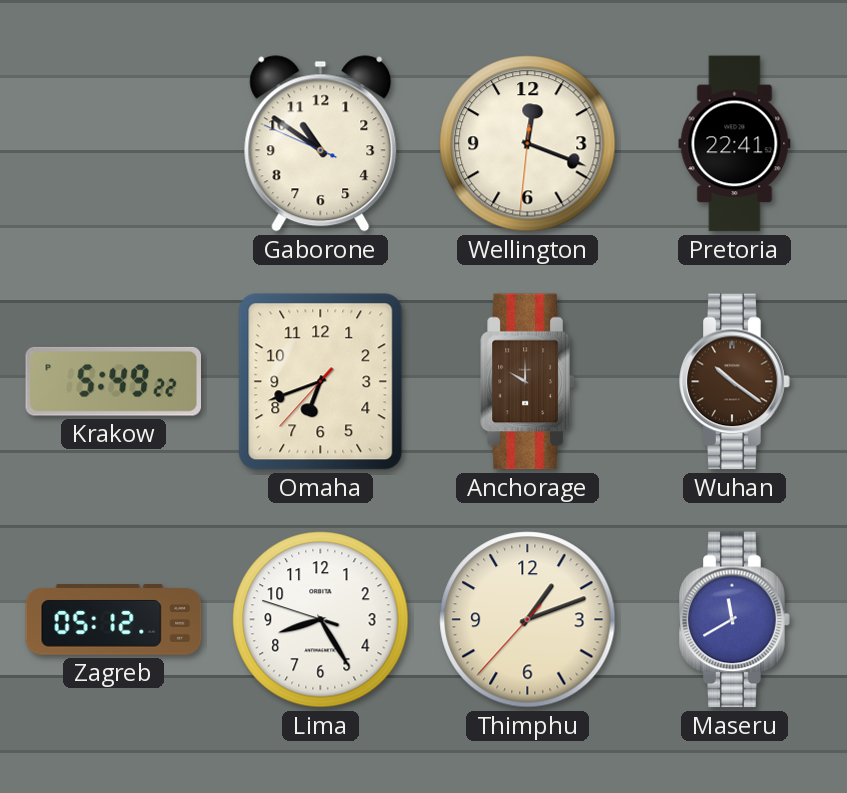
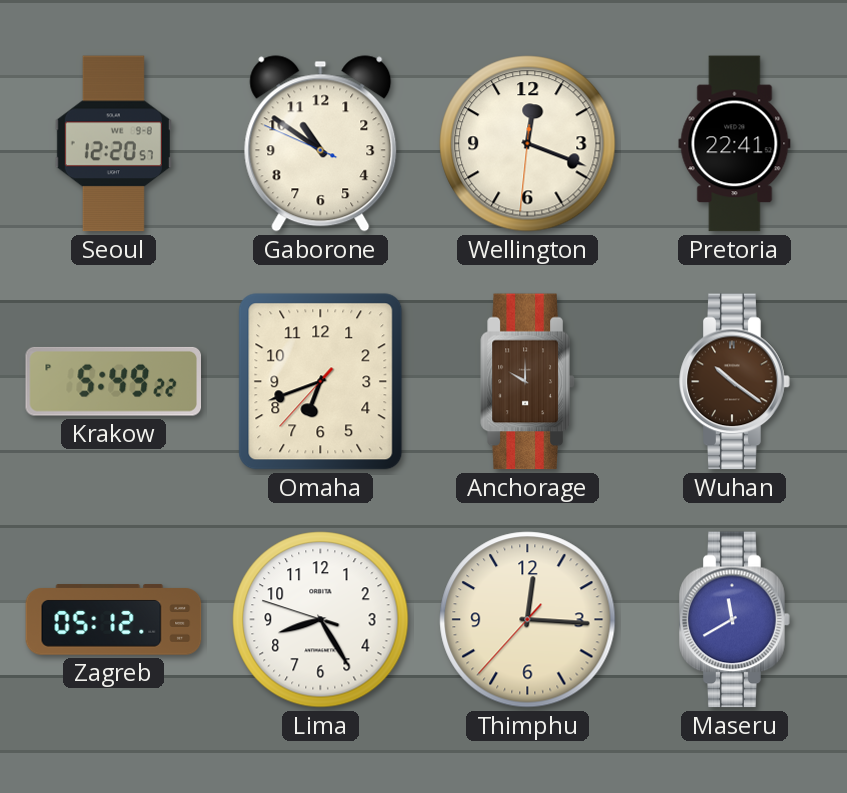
Seoul: none -> 12:20
Thimphu: 1:11 -> 12:15
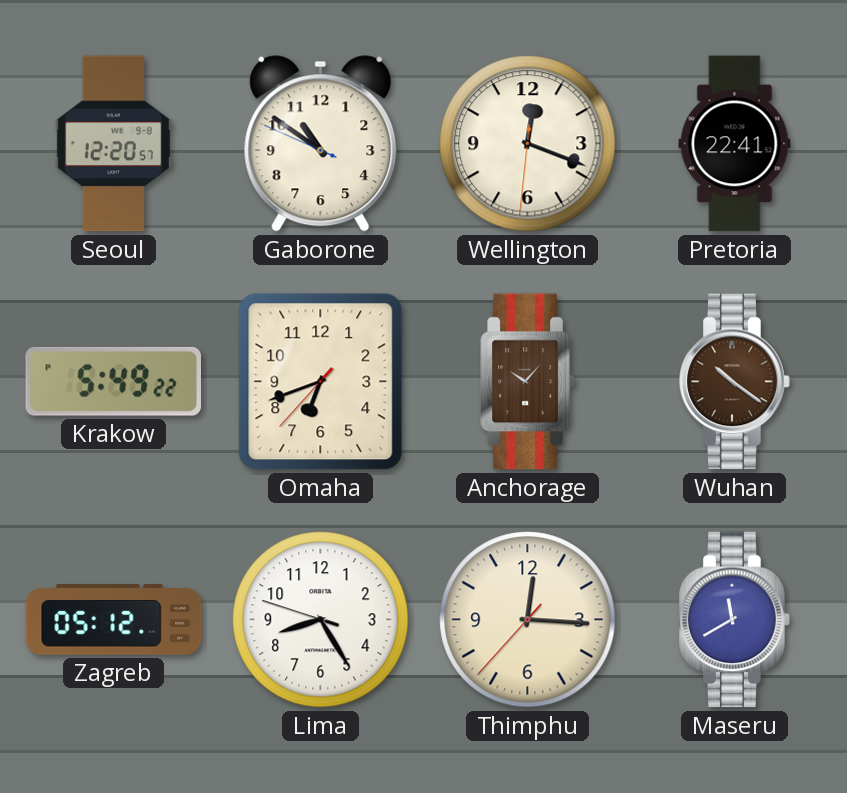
Anchorage: 10:00 -> 10:07
